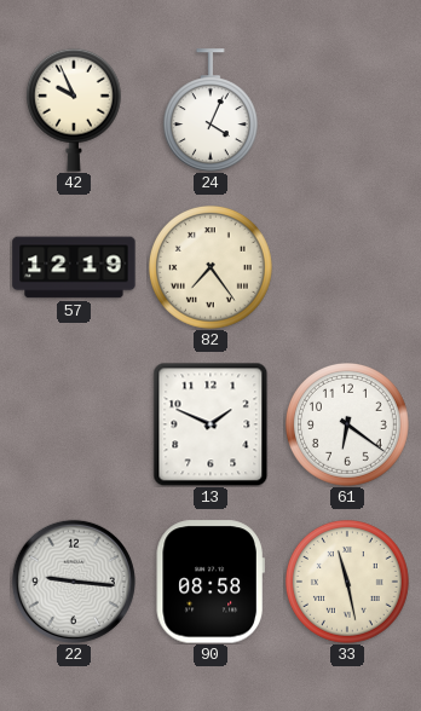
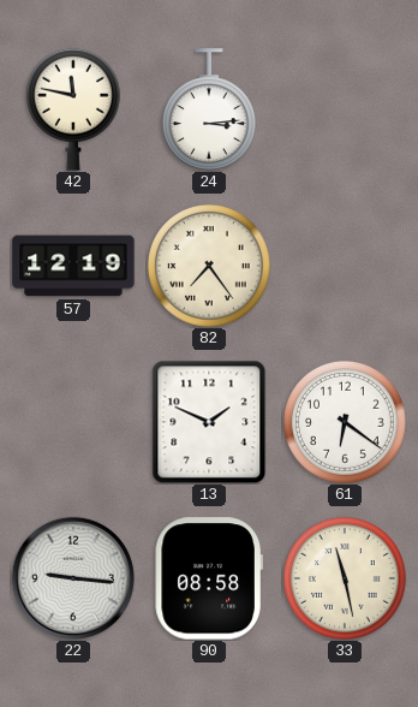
42: 9:56 -> 11:47
24: 4:04 -> 3:14
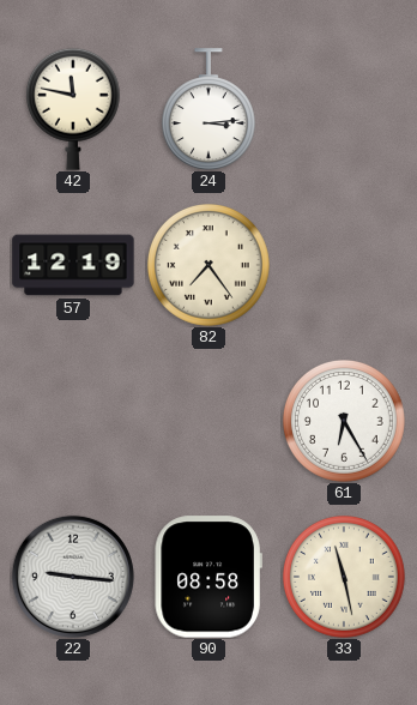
13: 1:49 -> none
61: 6:21 -> 6:25
